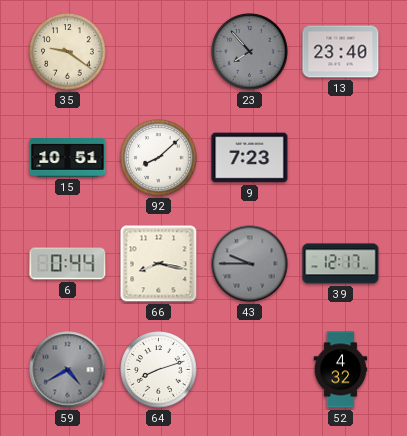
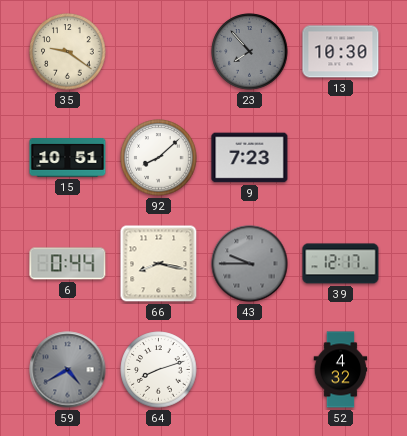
13: 23:40 -> 10:30
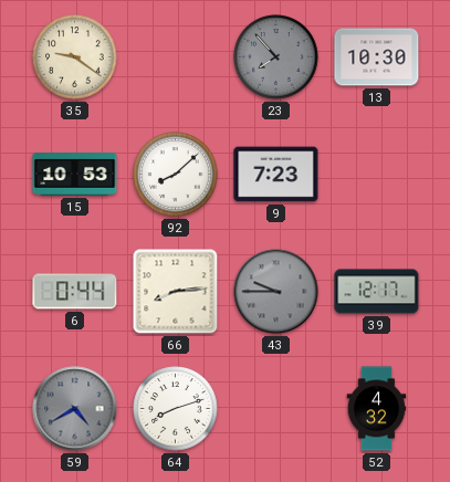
15: 10:51 -> 10:53
66: 8:17 -> 8:14
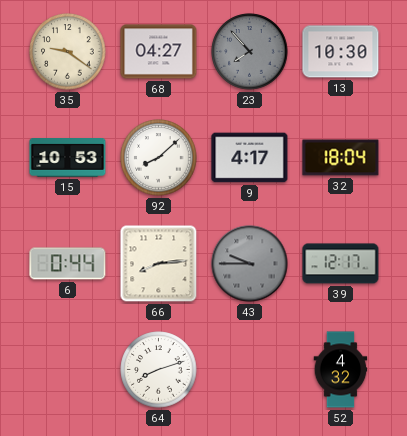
68: none -> 04:27
9: 7:23 -> 4:17
32: none -> 18:04
59: 4:40 -> none
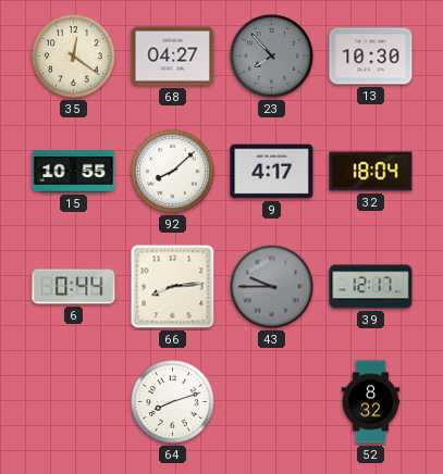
35: 9:21 -> 12:21
15: 10:53 -> 10:55
52: 4:32 -> 8:32
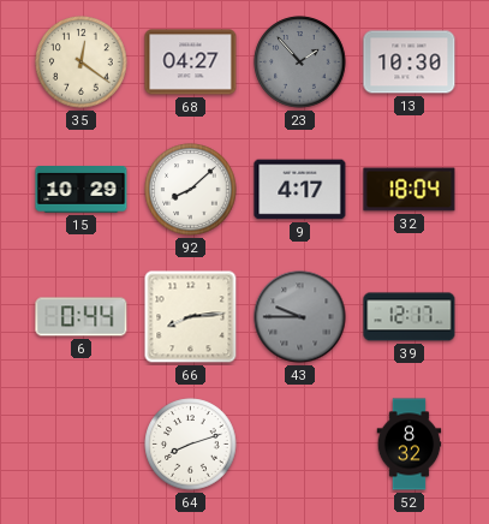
23: 7:53 -> 1:53
15: 10:55 -> 10:29
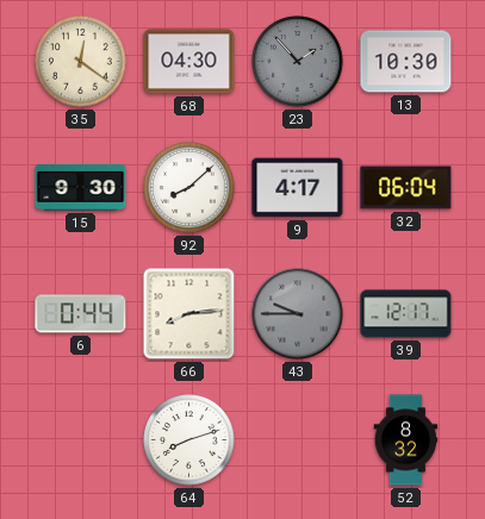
68: 04:27 -> 04:30
15: 10:29 -> 9:30
32: 18:04 -> 06:04
